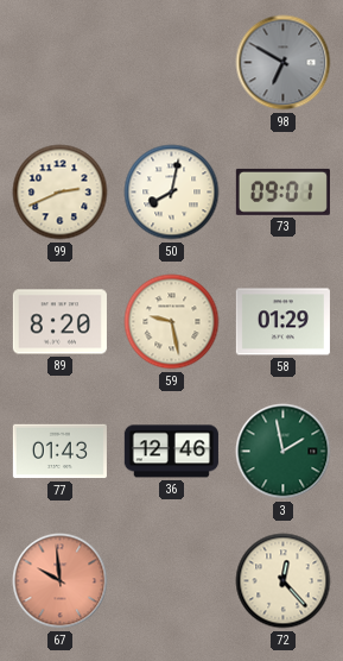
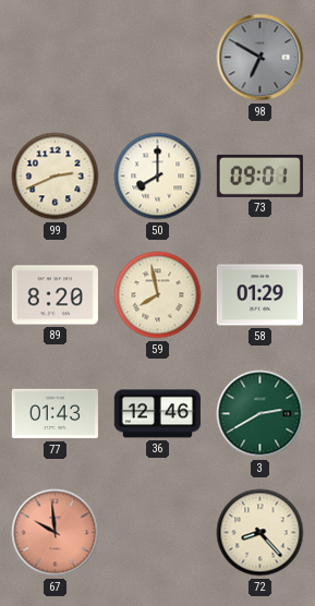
50: 8:02 -> 8:00
59: 9:28 -> 7:58
3: 1:58 -> 2:40
72: 12:23 -> 8:23
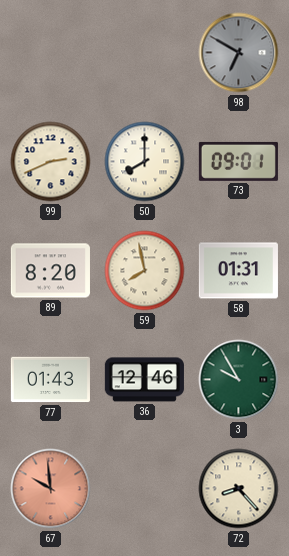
58: 01:29 -> 01:31
3: 2:40 -> 9:55
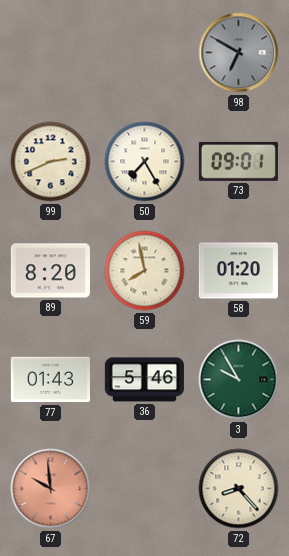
50: 8:00 -> 7:25
58: 01:31 -> 01:20
36: 12:46 -> 5:46
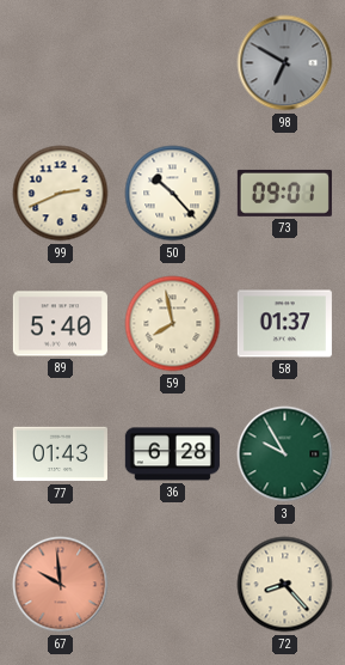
50: 7:25 -> 10:23
89: 8:20 -> 5:40
58: 01:20 -> 01:37
36: 5:46 -> 6:28
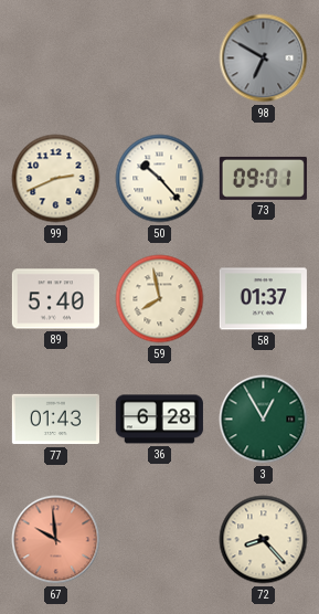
3: 9:55 -> 12:55
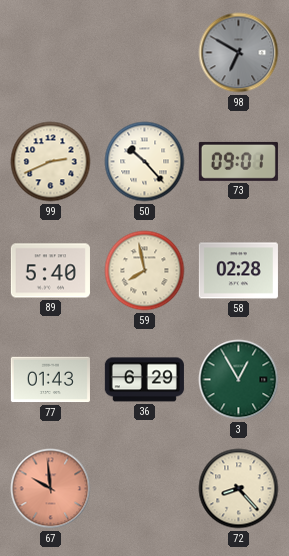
58: 01:37 -> 02:28
36: 6:28 -> 6:29
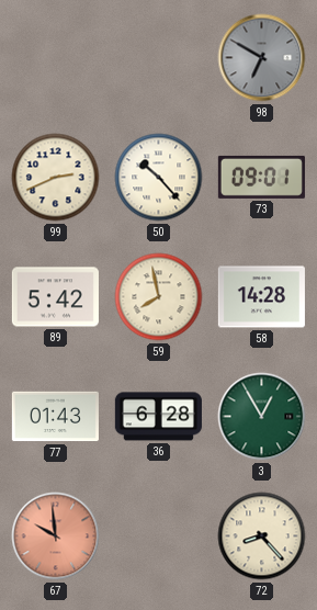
89: 5:40 -> 5:42
58: 02:28 -> 14:28
36: 6:29 -> 6:28
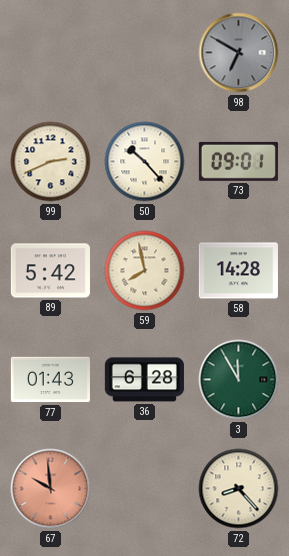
3: 12:55 -> 11:55
